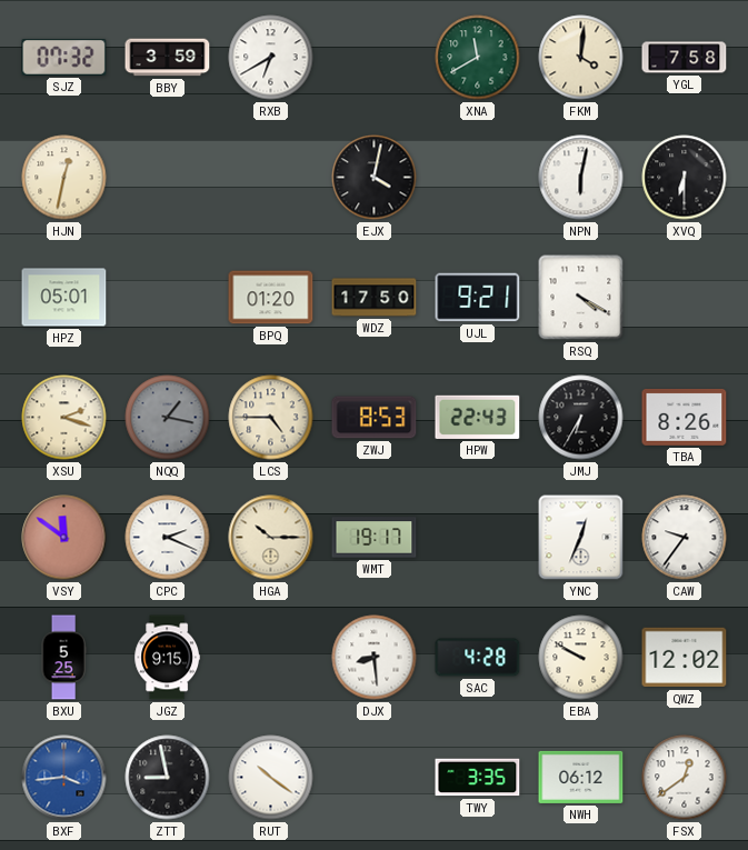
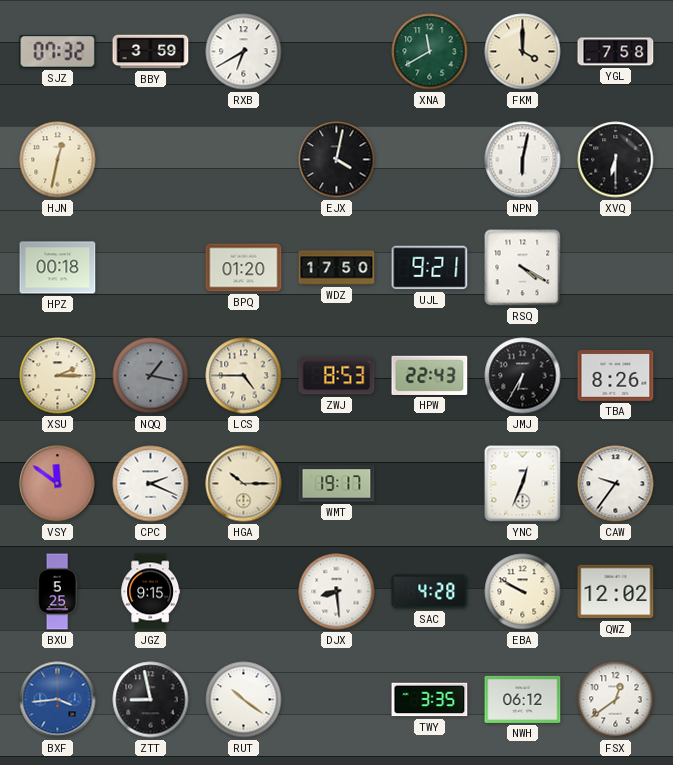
FKM: 4:01 -> 4:00
HPZ: 05:01 -> 00:18
XSU: 2:18 -> 2:15
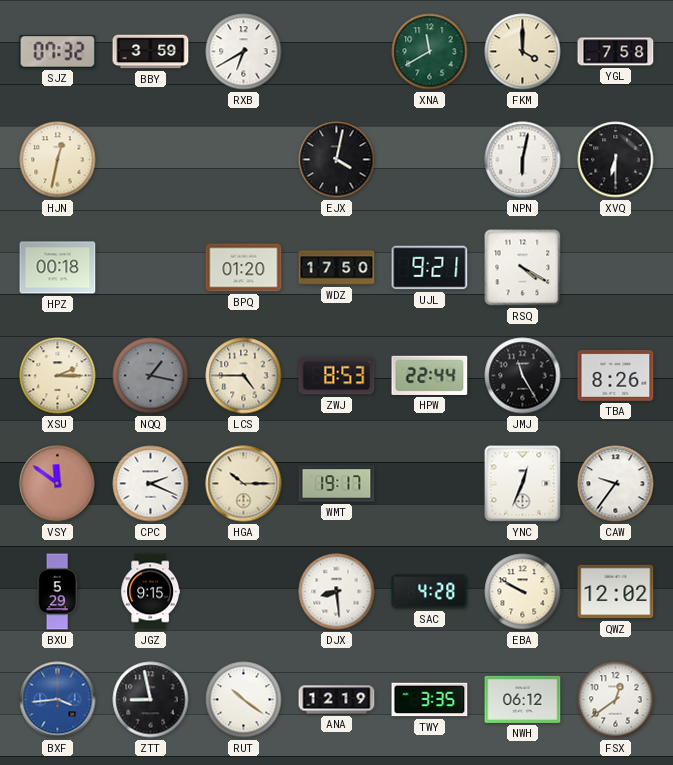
HPW: 22:43 -> 22:44
JMJ: 6:35 -> 11:25
BXU: 5:25 -> 5:29
ANA: none -> 12:19
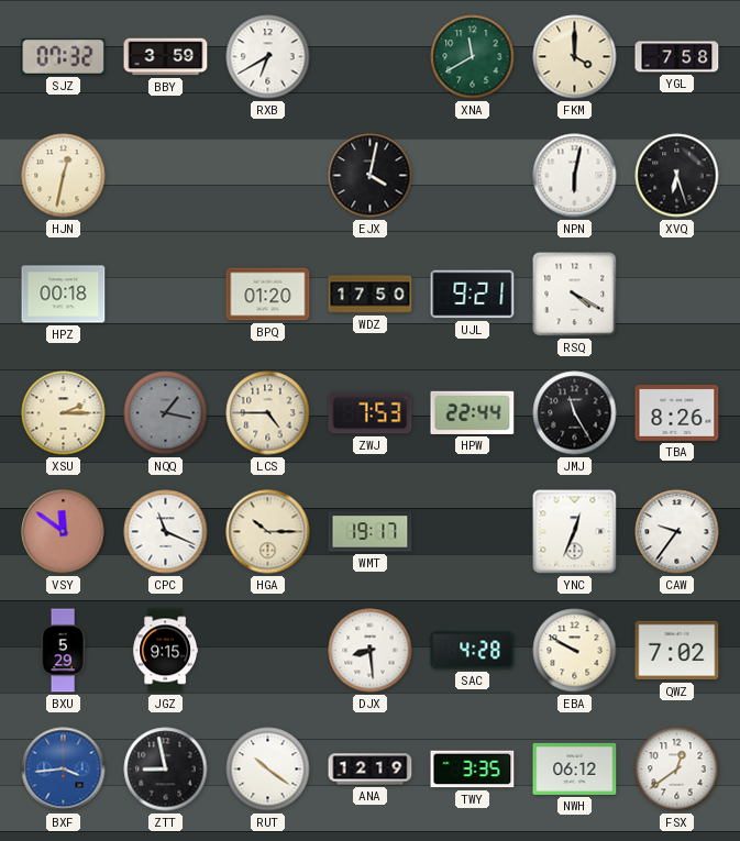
XVQ: 6:30 -> 6:27
ZWJ: 8:53 -> 7:53
CPC: 2:19 -> 11:19
QWZ: 12:02 -> 7:02
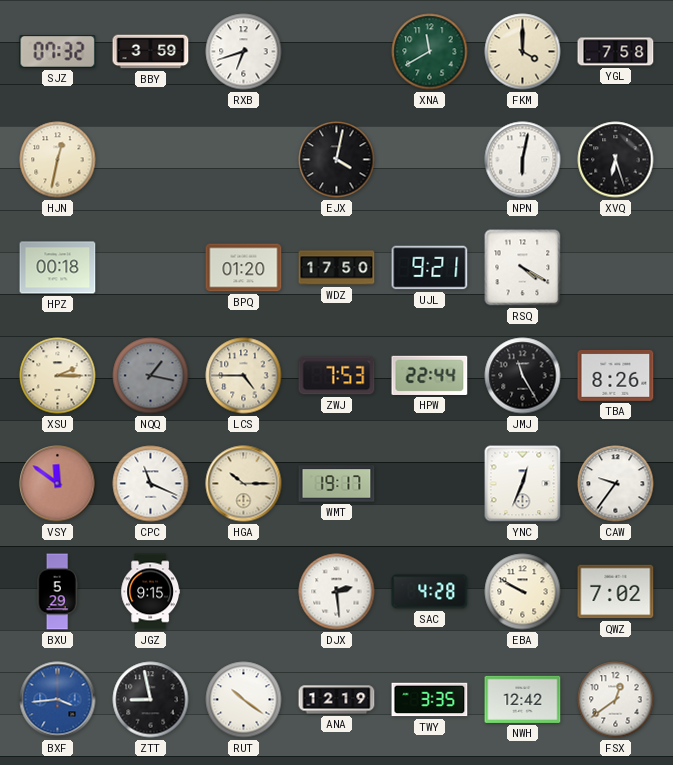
RXB: 6:40 -> 6:42
DJX: 8:29 -> 2:29
NWH: 06:12 -> 12:42
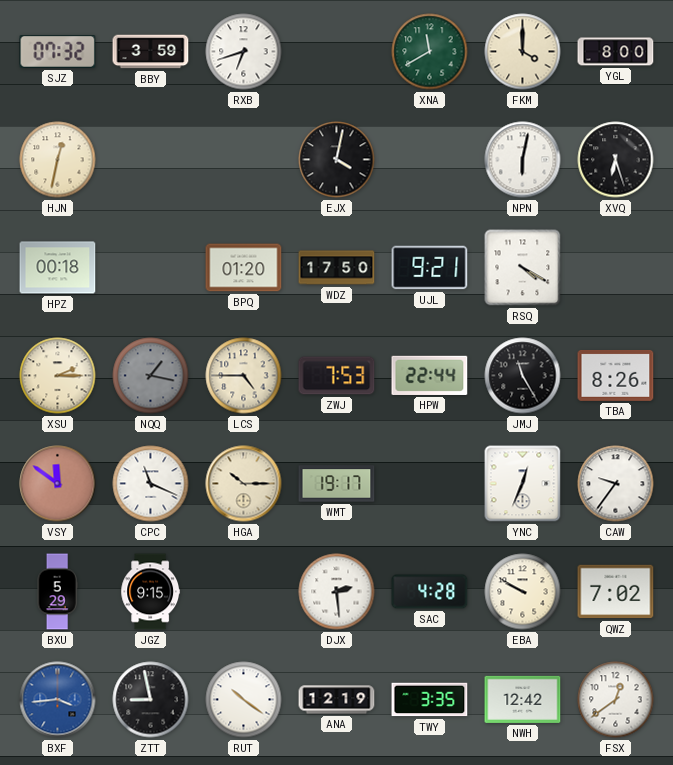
YGL: 7:58 -> 8:00
